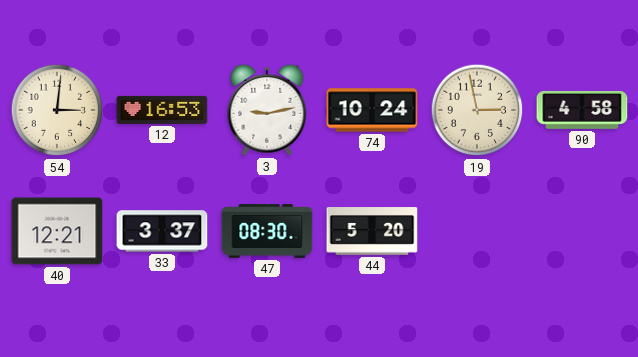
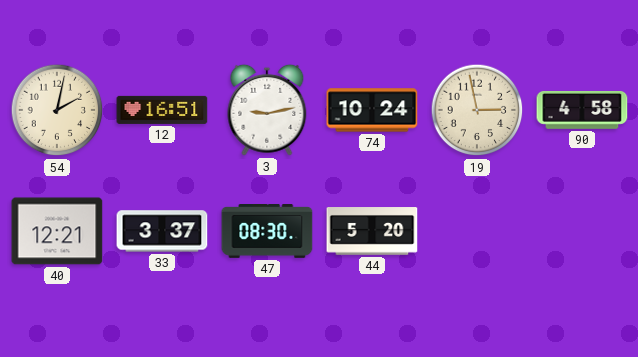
54: 3:01 -> 2:02
12: 16:53 -> 16:51
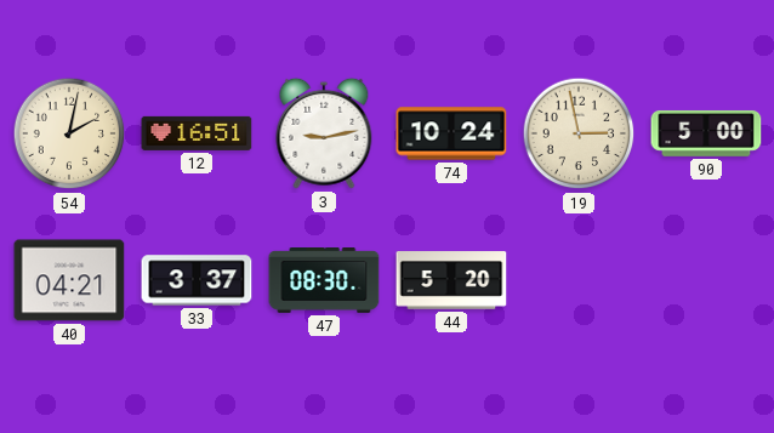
90: 4:58 -> 5:00
40: 12:21 -> 04:21
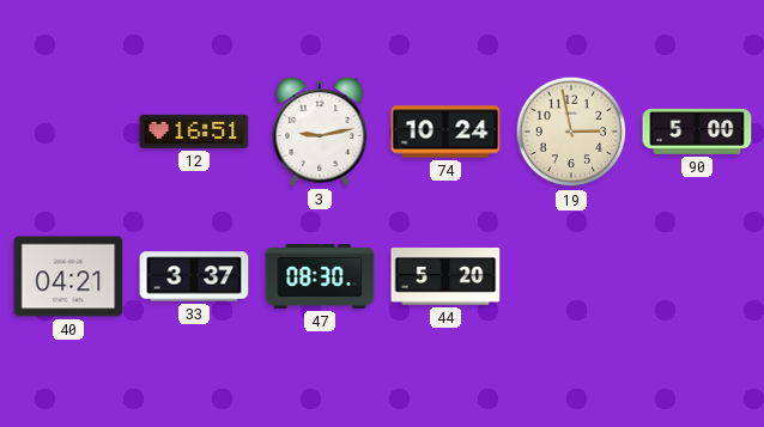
54: 2:02 -> none
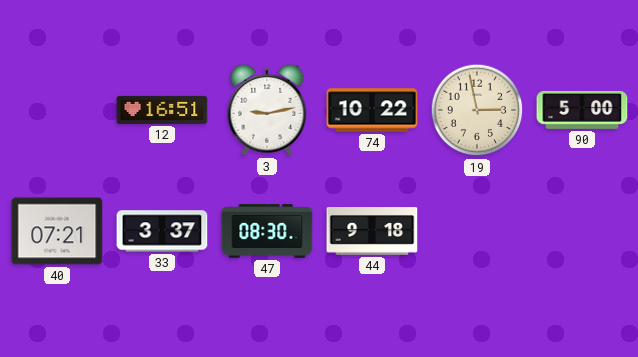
74: 10:24 -> 10:22
40: 04:21 -> 07:21
44: 5:20 -> 9:18
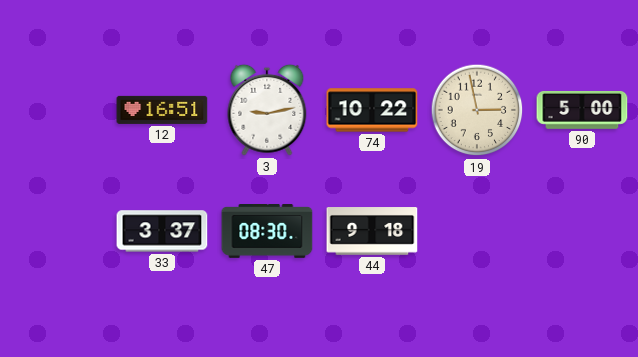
40: 07:21 -> none
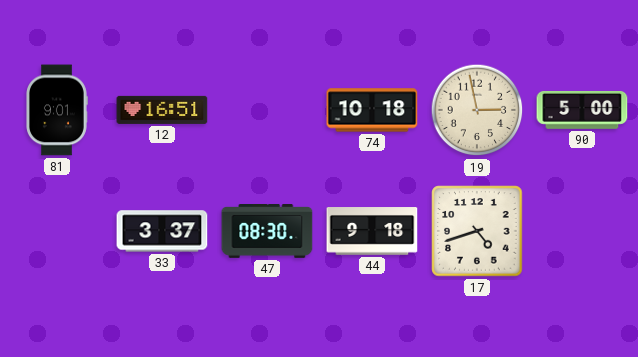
81: none -> 9:01
3: 9:13 -> none
74: 10:22 -> 10:18
17: none -> 4:42
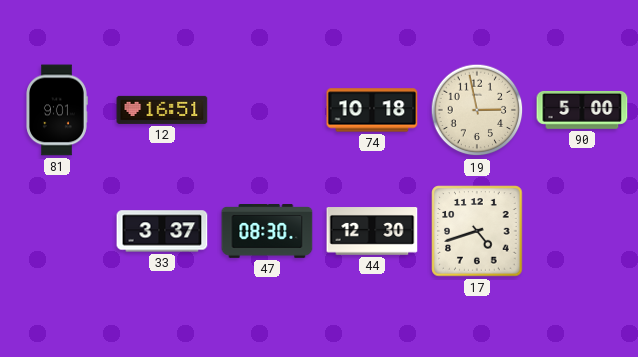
44: 9:18 -> 12:30
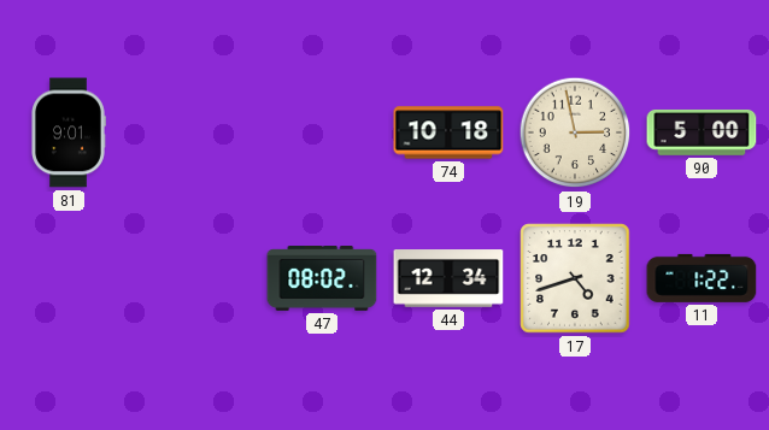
12: 16:51 -> none
33: 3:37 -> none
47: 08:30 -> 08:02
44: 12:30 -> 12:34
11: none -> 1:22
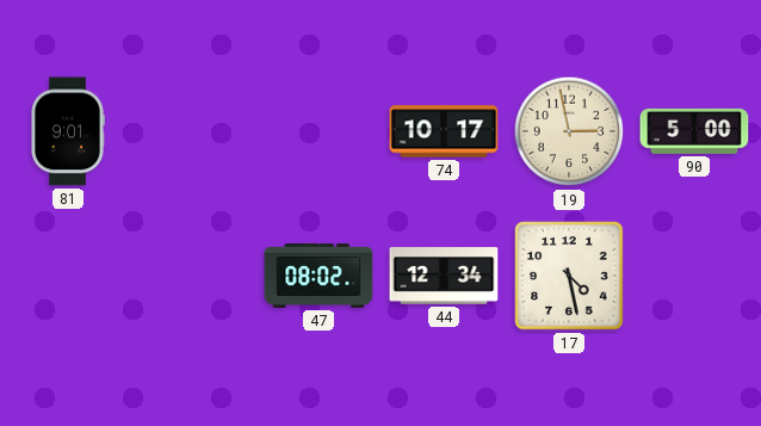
74: 10:18 -> 10:17
17: 4:42 -> 4:28
11: 1:22 -> none
